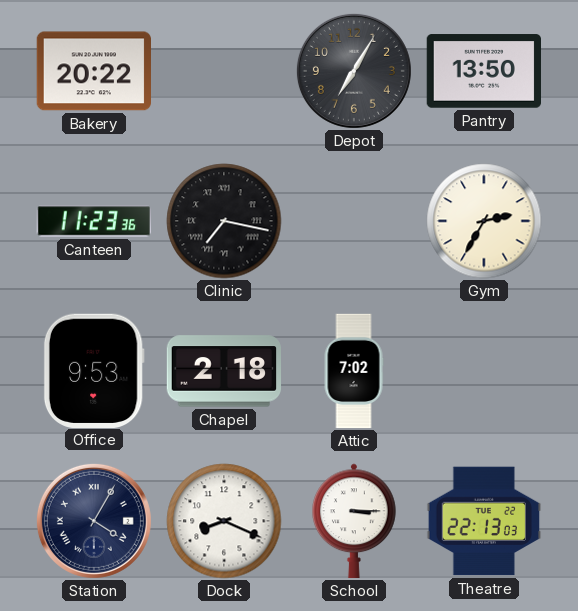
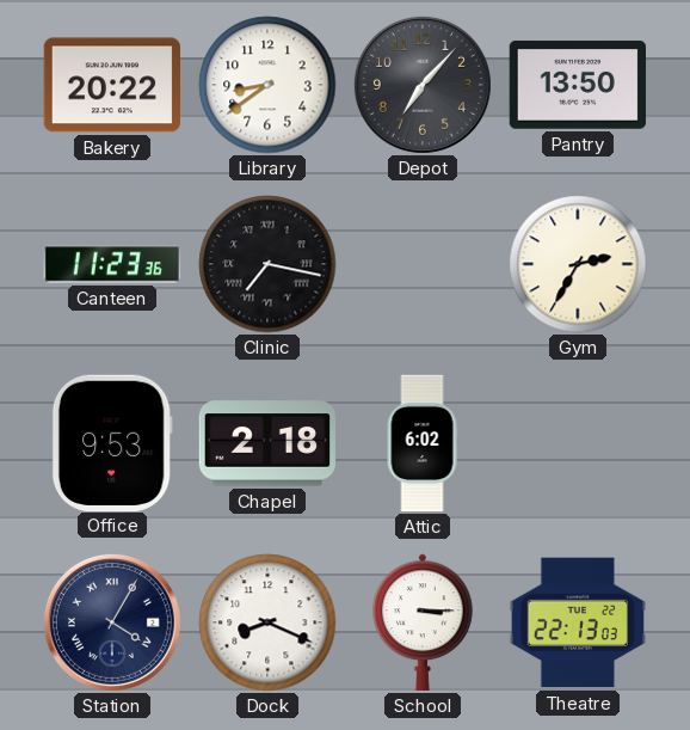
Library: none -> 8:39
Depot: 7:05 -> 7:07
Attic: 7:02 -> 6:02
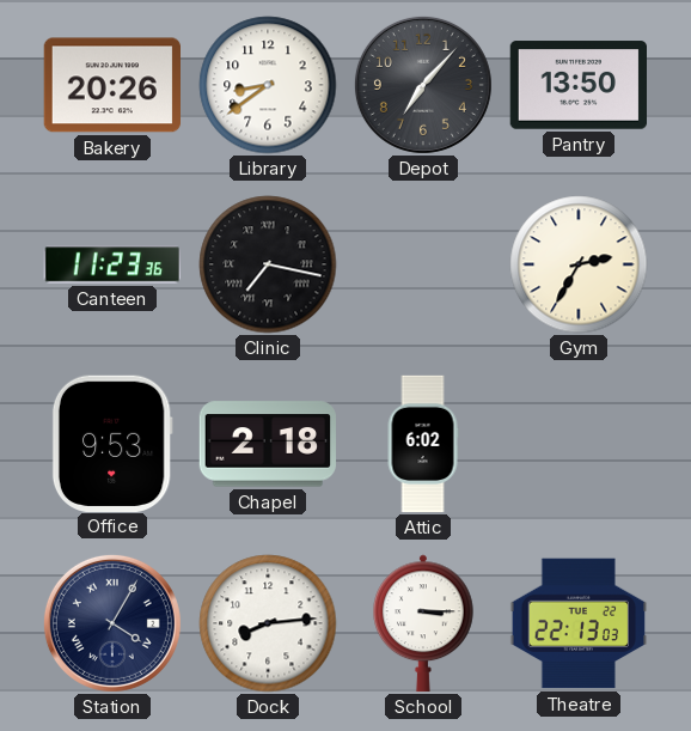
Bakery: 20:22 -> 20:26
Dock: 8:19 -> 8:14
